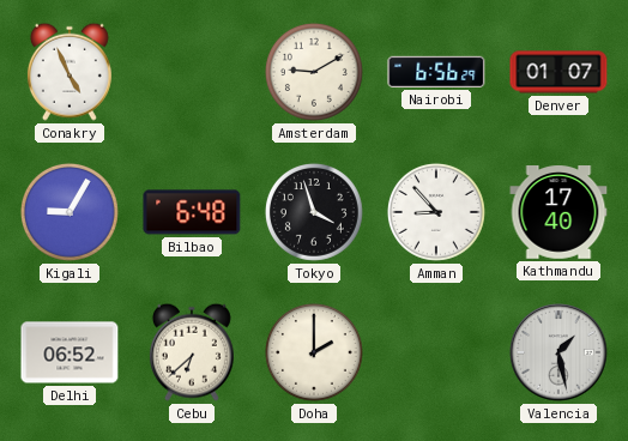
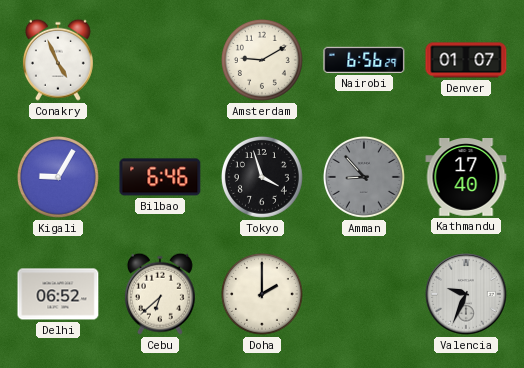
Bilbao: 6:48 -> 6:46
Amman dial: white -> grey
Valencia: 1:28 -> 9:34
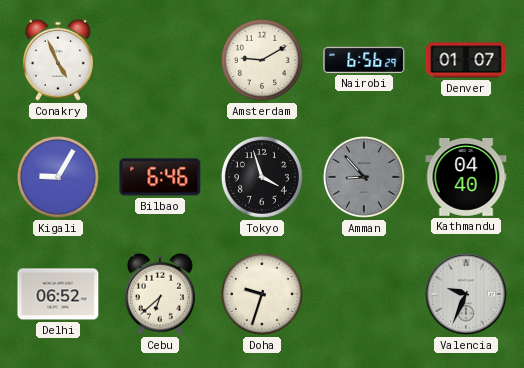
Kathmandu: 17:40 -> 04:40
Doha: 2:00 -> 9:33
